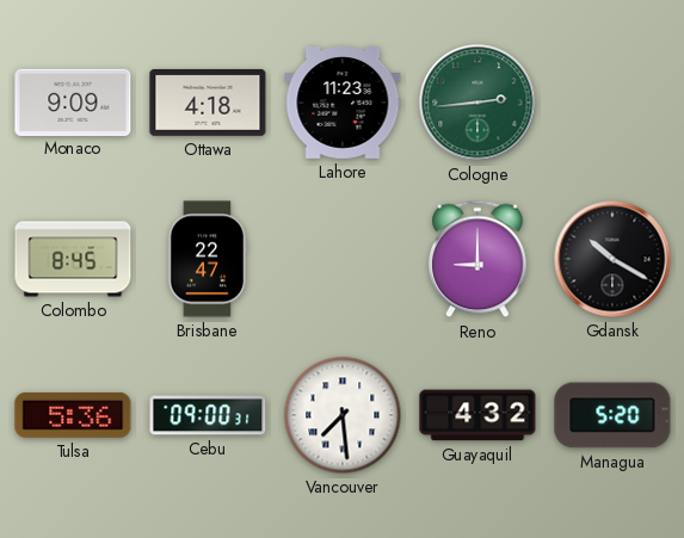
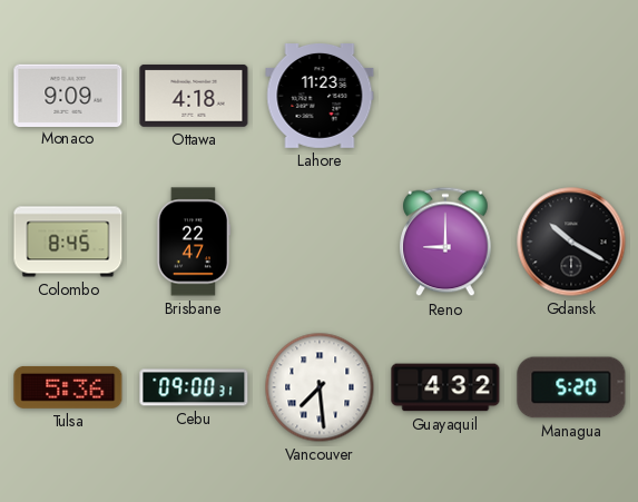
Cologne: 2:44 -> none
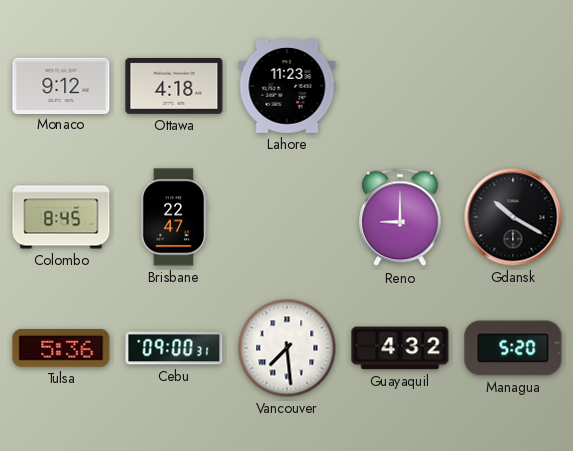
Monaco: 9:09 -> 9:12
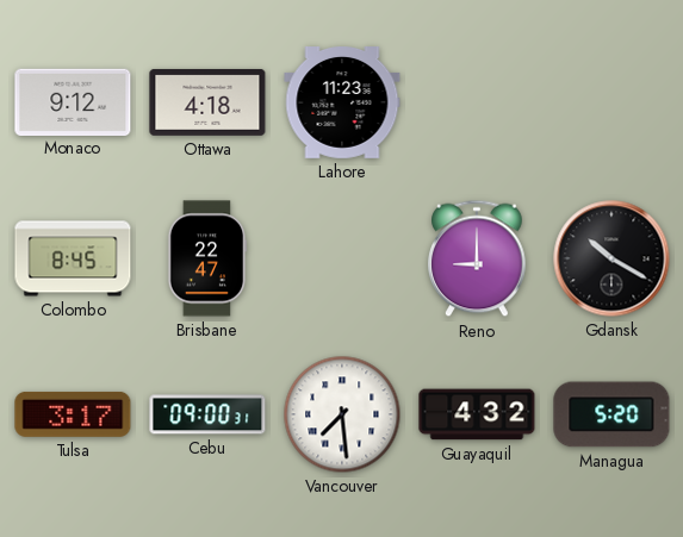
Tulsa: 5:36 -> 3:17
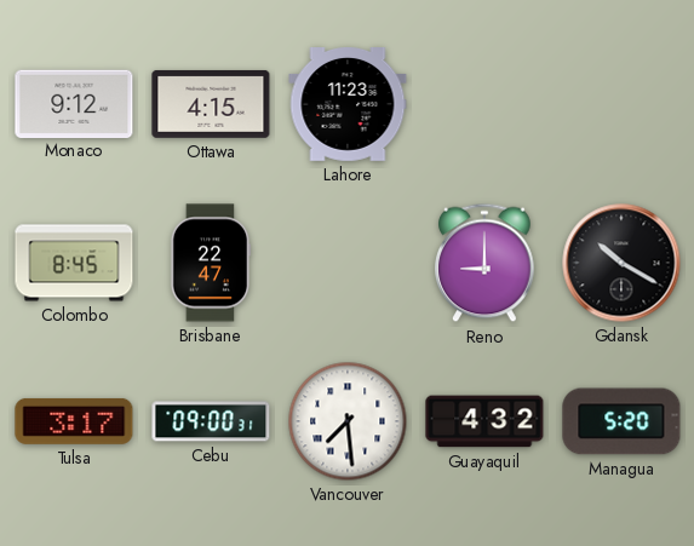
Ottawa: 4:18 -> 4:15
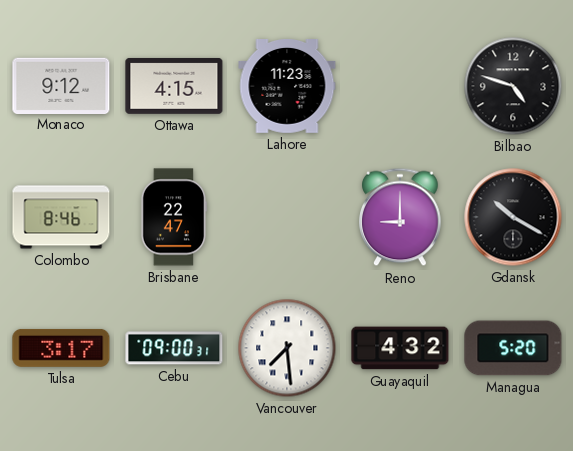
Bilbao: none -> 4:48
Colombo: 8:45 -> 8:46
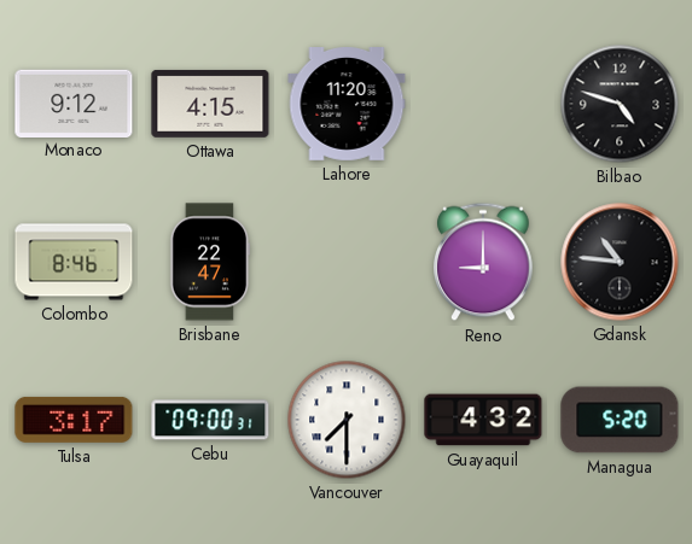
Lahore: 11:23 -> 11:20
Gdansk: 10:20 -> 10:46
Vancouver: 7:29 -> 7:30
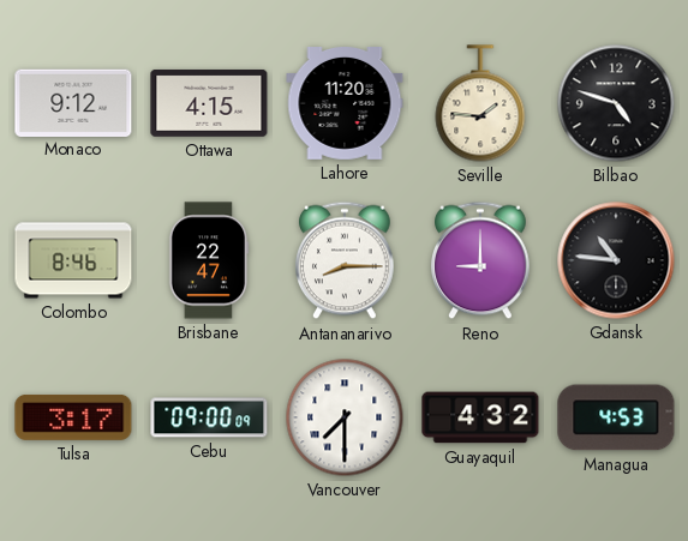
Seville: none -> 1:46
Antananarivo: none -> 8:15
Cebu: 09:00:31 -> 09:00:09
Managua: 5:20 -> 4:53
